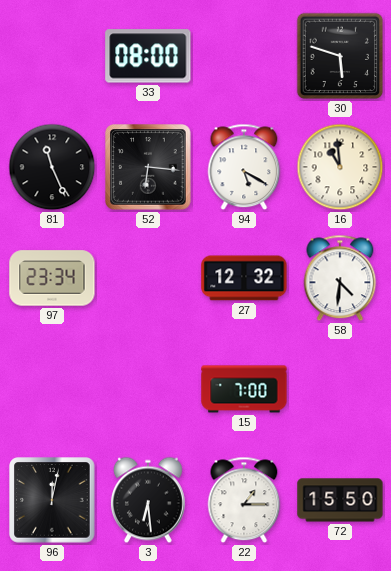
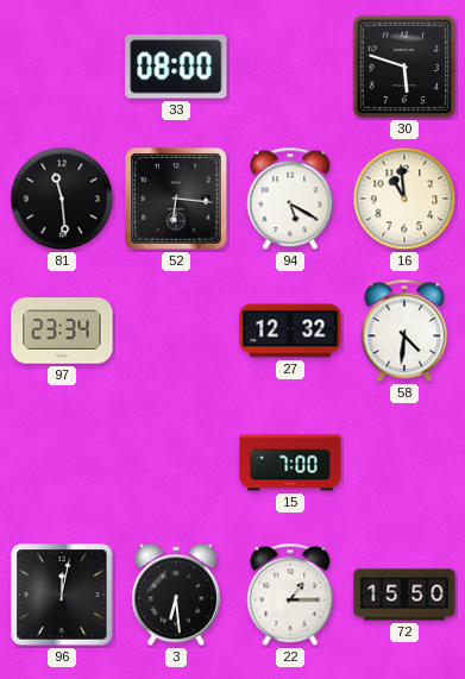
81: 11:26 -> 11:29
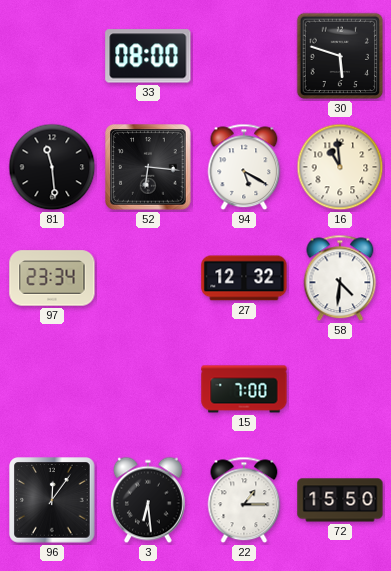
96: 12:02 -> 12:06
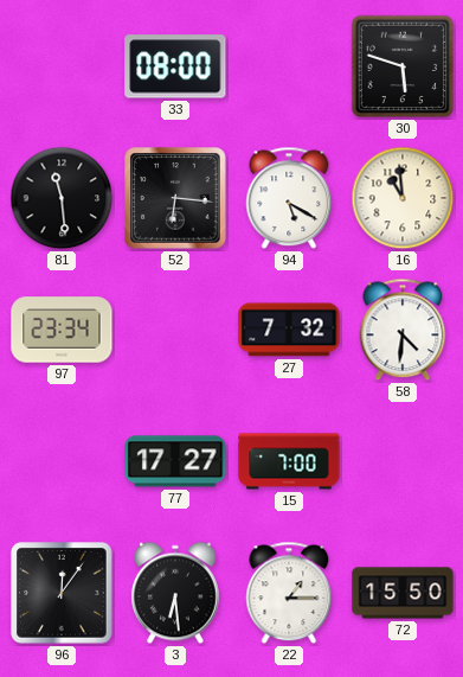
27: 12:32 -> 7:32
77: none -> 17:27
